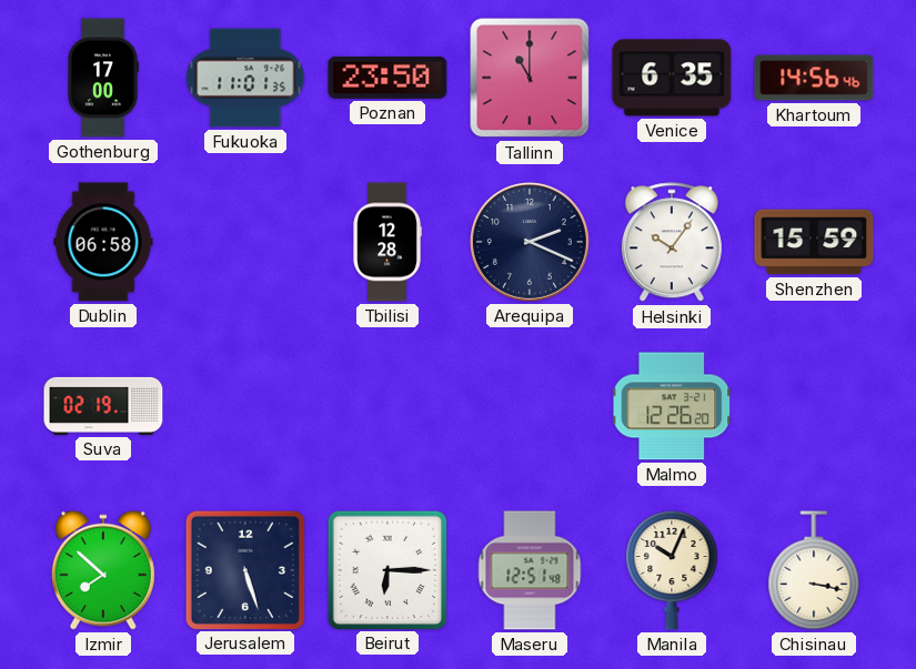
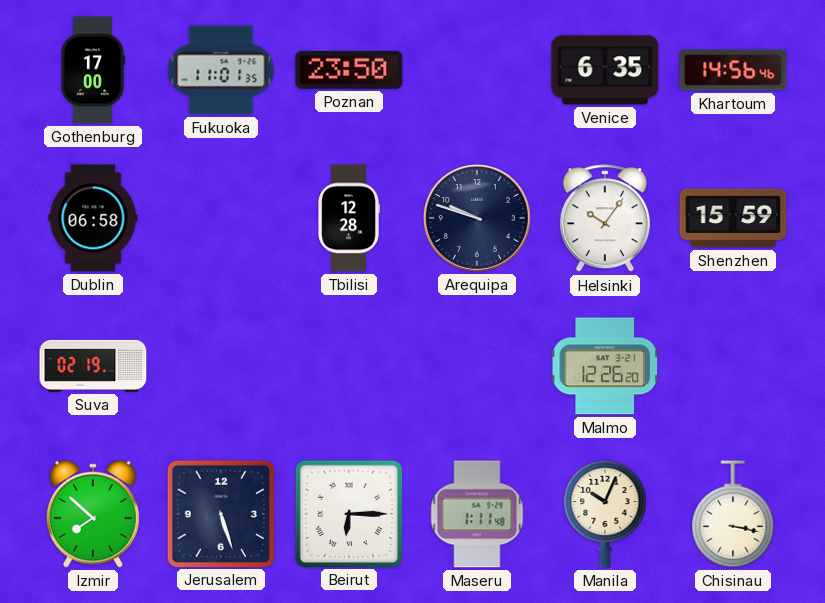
Tallinn: 11:00 -> none
Arequipa: 2:19 -> 9:48
Maseru: 12:51 -> 1:11
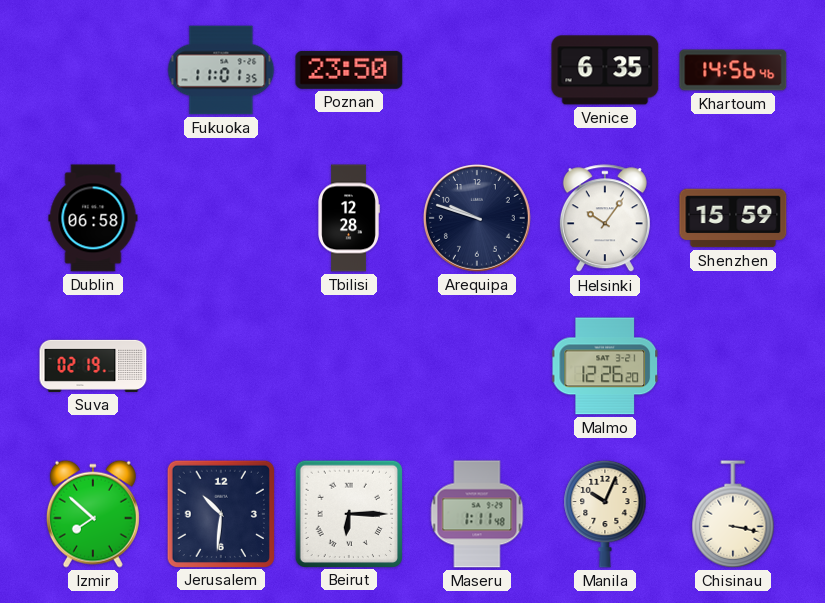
Gothenburg: 17:00 -> none
Jerusalem: 5:27 -> 10:31
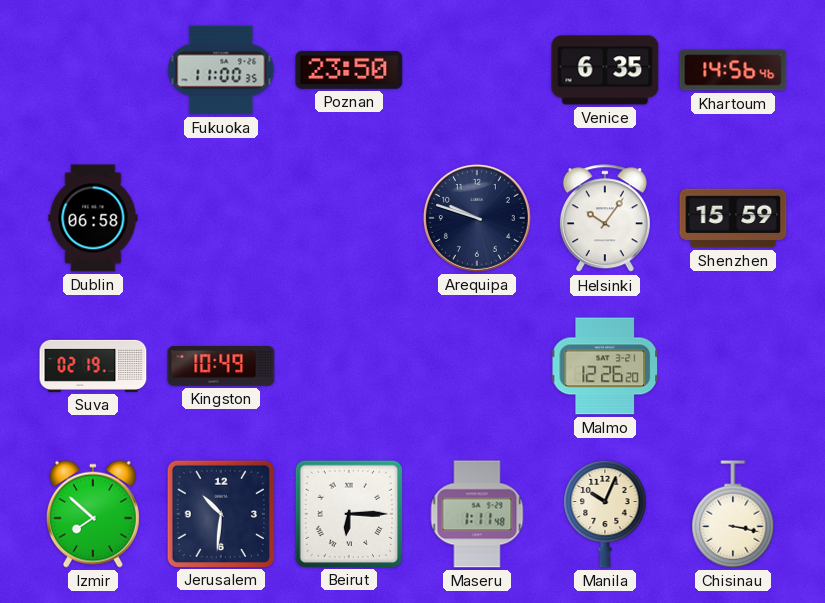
Fukuoka: 11:01 -> 11:00
Tbilisi: 12:28 -> none
Kingston: none -> 10:49
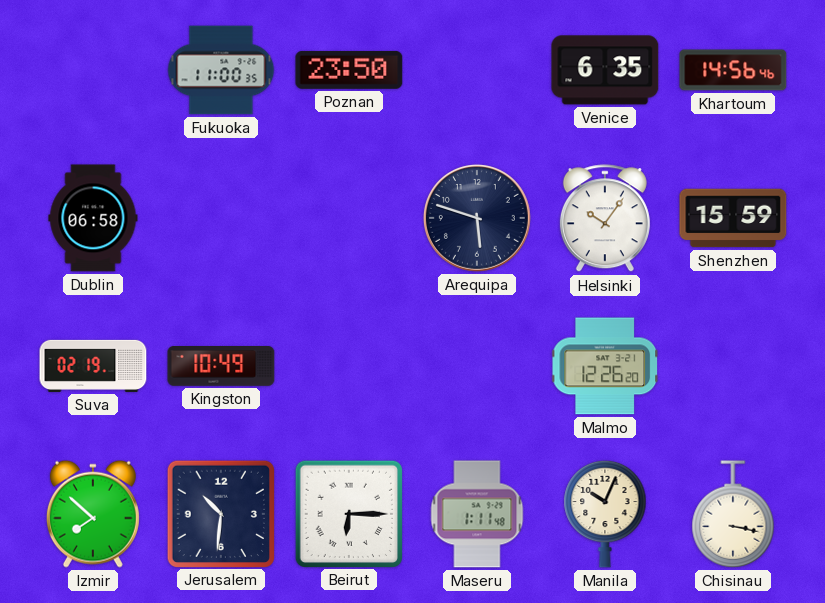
Arequipa: 9:48 -> 5:48
